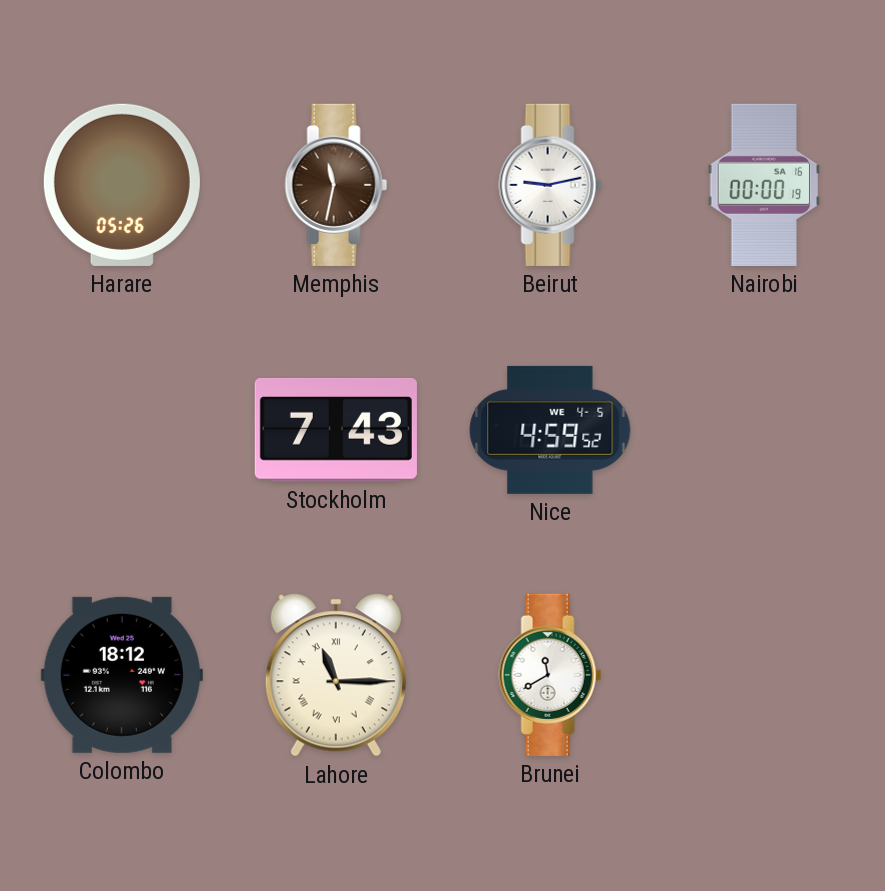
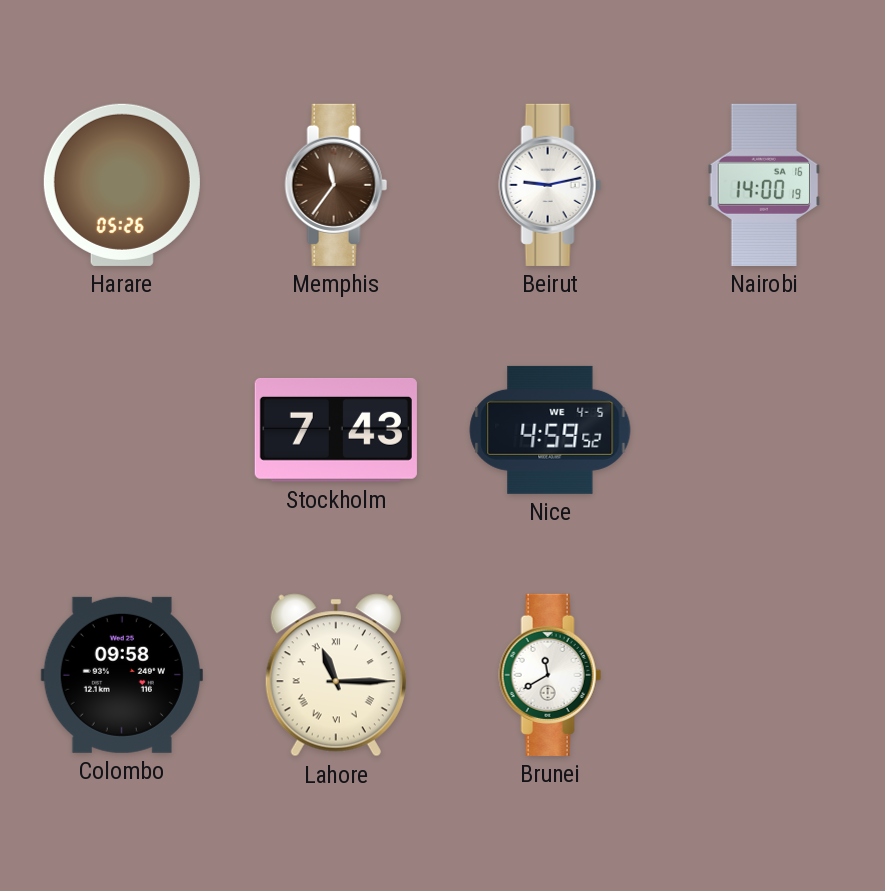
Memphis: 11:32 -> 11:36
Nairobi: 00:00 -> 14:00
Colombo: 18:12 -> 09:58
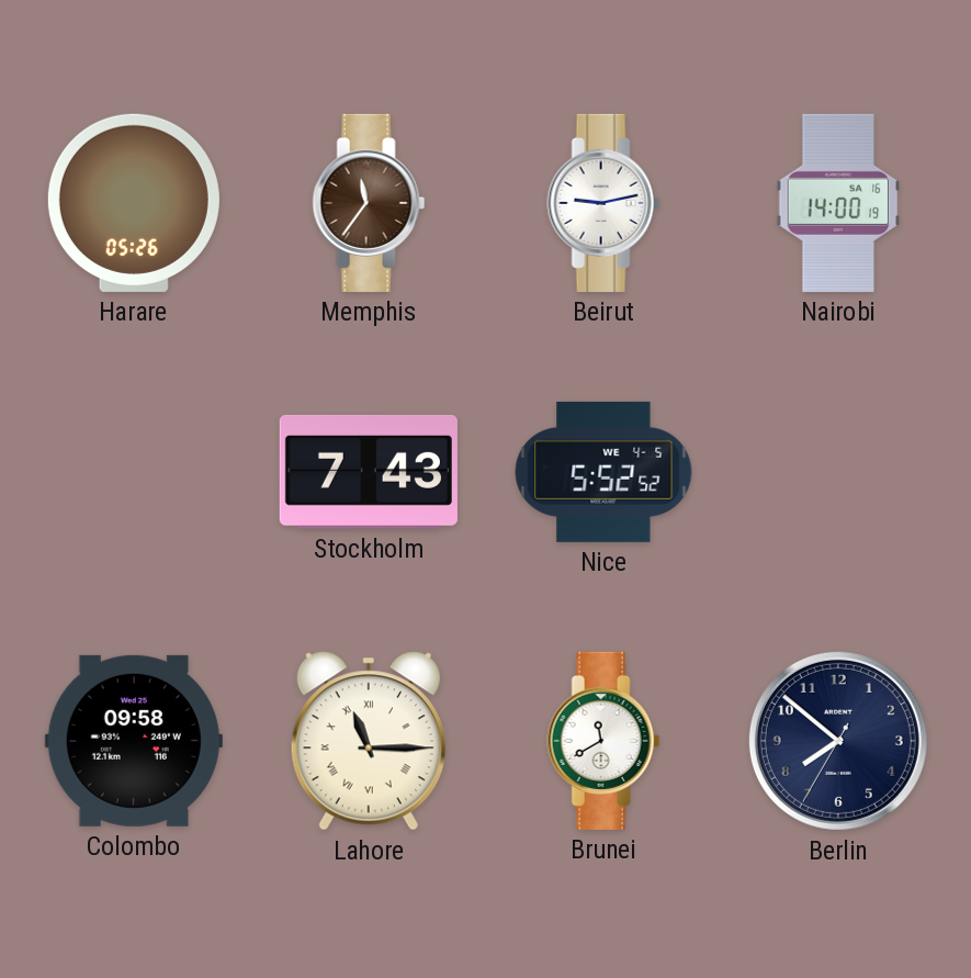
Nice: 4:59 -> 5:52
Berlin: none -> 7:51
